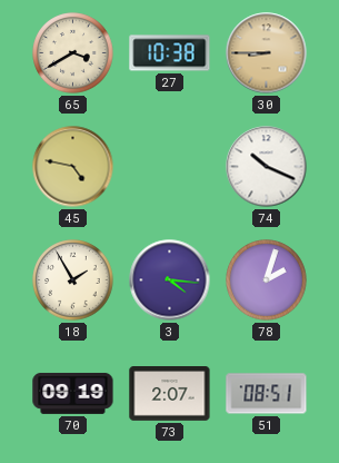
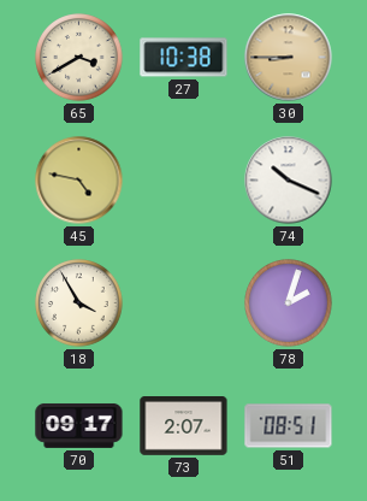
18: 1:55 -> 3:55
3: 4:16 -> none
70: 09:19 -> 09:17
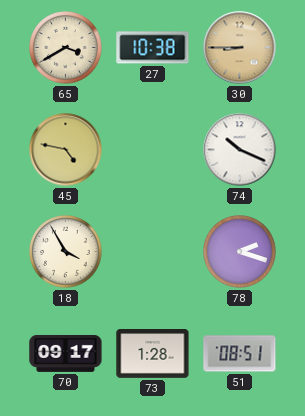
78: 2:03 -> 2:18
73: 2:07 -> 1:28
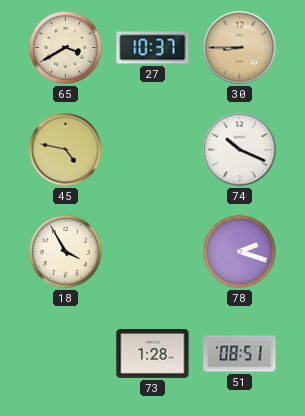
27: 10:38 -> 10:37
70: 09:17 -> none
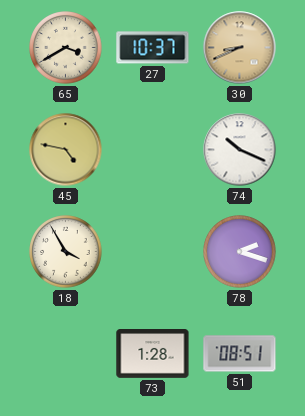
30: 8:45 -> 8:41
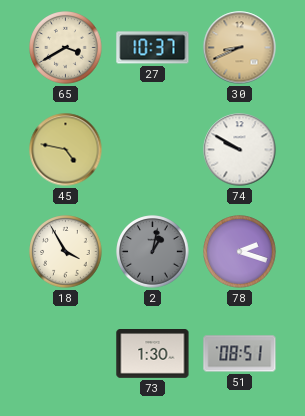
74: 10:19 -> 9:50
2: none -> 1:02
73: 1:28 -> 1:30
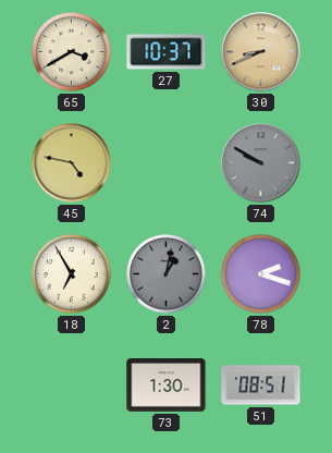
74 dial: white -> grey
18: 3:55 -> 6:55
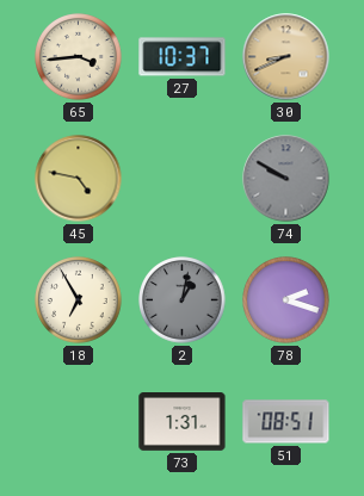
65: 3:40 -> 3:44
73: 1:30 -> 1:31
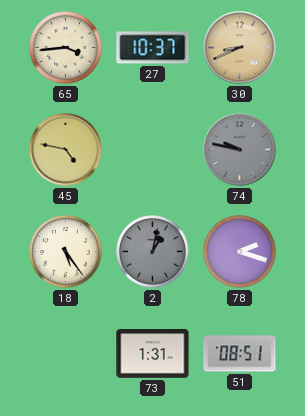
74: 9:50 -> 9:47
18: 6:55 -> 5:24
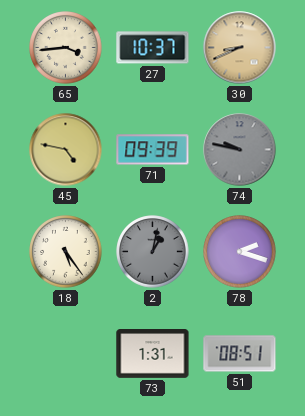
71: none -> 09:39
